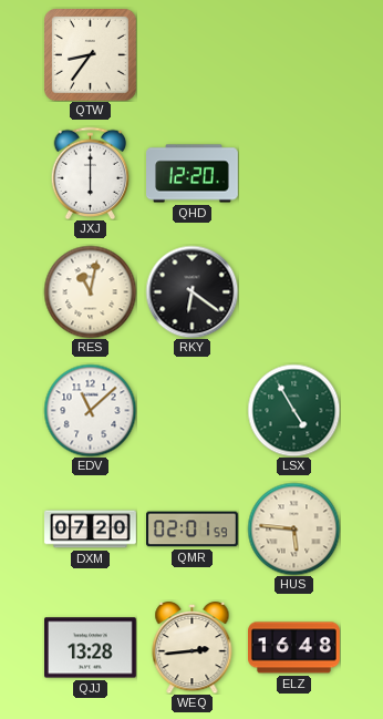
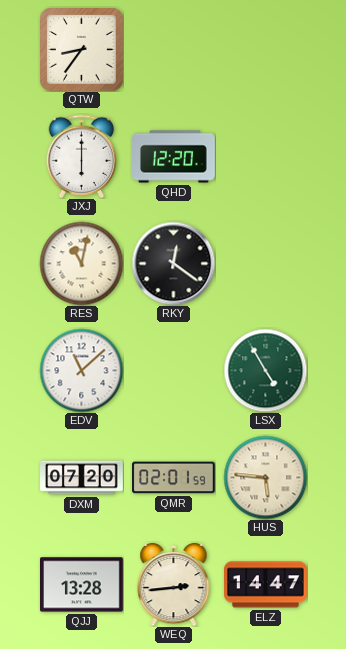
RKY: 6:21 -> 12:21
ELZ: 16:48 -> 14:47
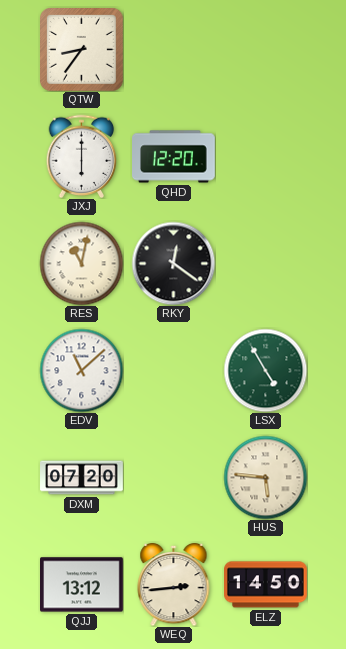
QMR: 02:01 -> none
QJJ: 13:28 -> 13:12
ELZ: 14:47 -> 14:50
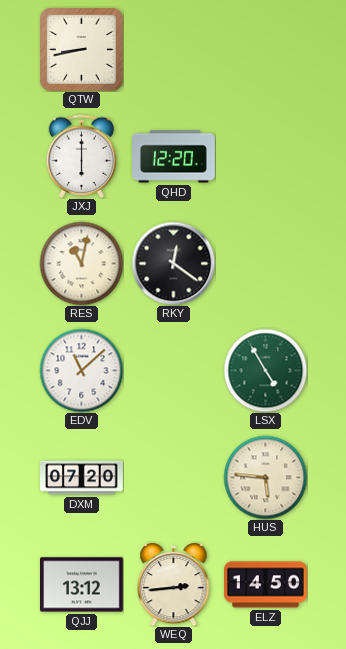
QTW: 8:36 -> 8:43
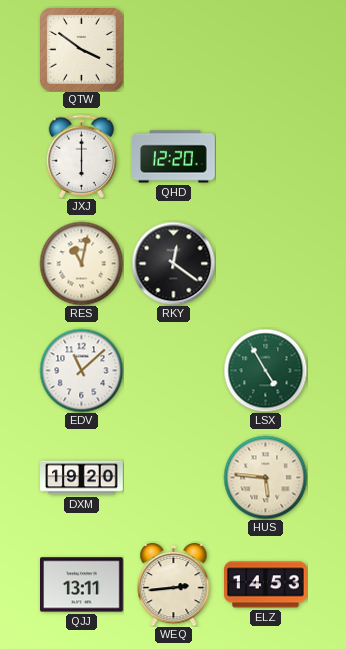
QTW: 8:43 -> 3:51
DXM: 07:20 -> 19:20
QJJ: 13:12 -> 13:11
ELZ: 14:50 -> 14:53
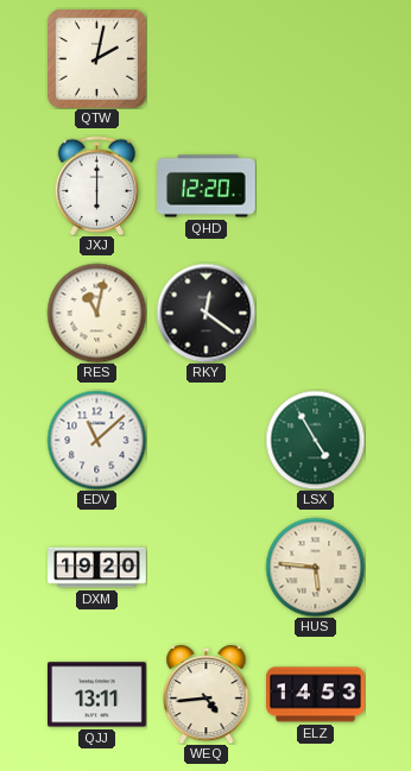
QTW: 3:51 -> 2:02
WEQ: 2:44 -> 4:44
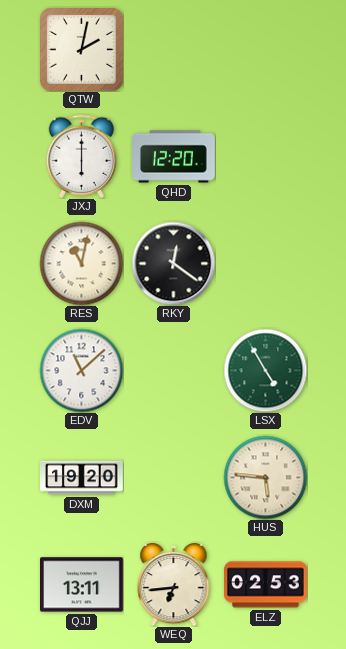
WEQ: 4:44 -> 6:44
ELZ: 14:53 -> 02:53
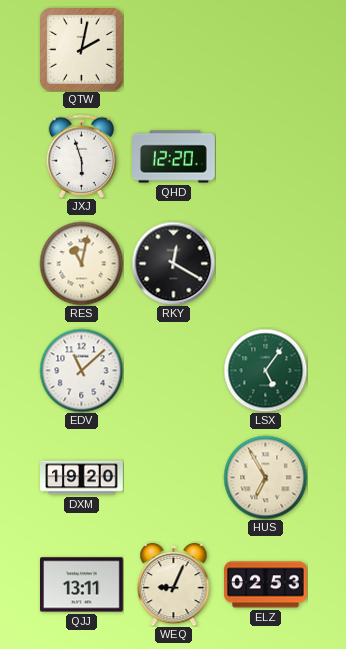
JXJ: 6:00 -> 5:57
RKY: 12:21 -> 12:20
LSX: 4:55 -> 5:06
HUS: 5:46 -> 6:55
WEQ: 6:44 -> 9:04
